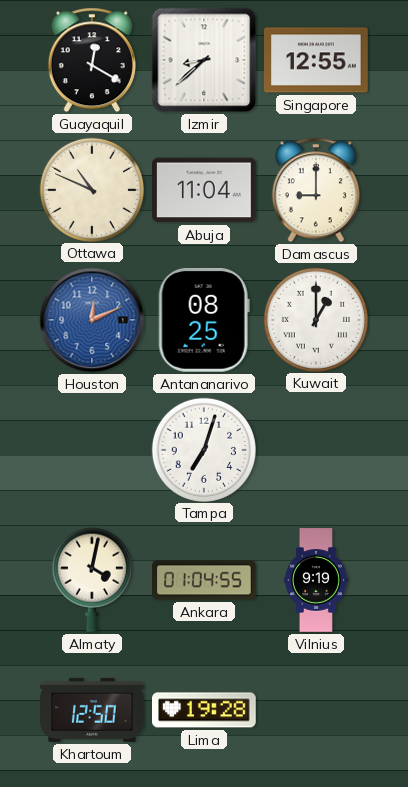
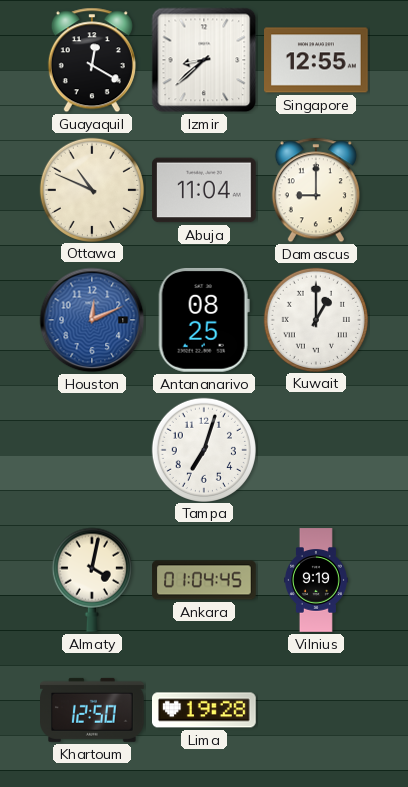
Ankara: 01:04:55 -> 01:04:45
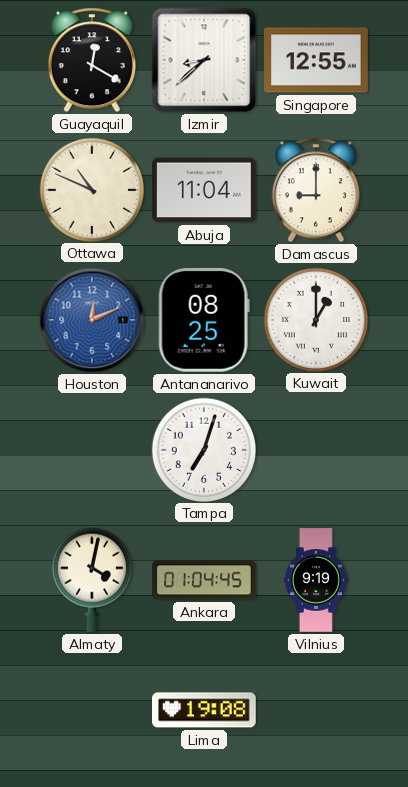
Khartoum: 12:50 -> none
Lima: 19:28 -> 19:08
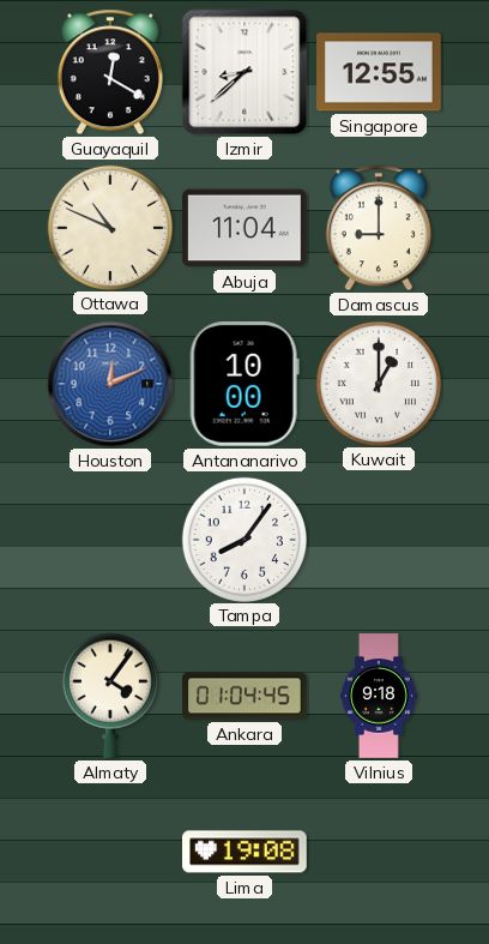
Antananarivo: 08:25 -> 10:00
Tampa: 7:03 -> 8:06
Almaty: 4:02 -> 4:06
Vilnius: 9:19 -> 9:18
